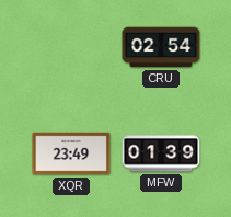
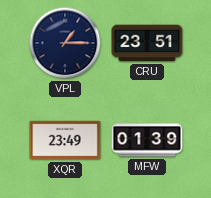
VPL: none -> 1:15
CRU: 02:54 -> 23:51
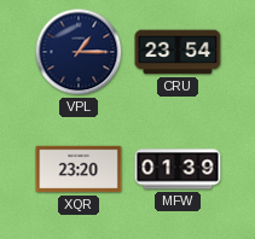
CRU: 23:51 -> 23:54
XQR: 23:49 -> 23:20
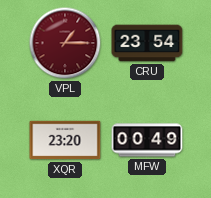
VPL dial: navy -> burgundy
MFW: 01:39 -> 00:49
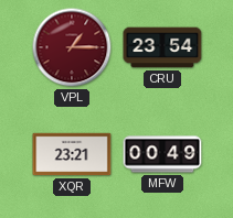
XQR: 23:20 -> 23:21
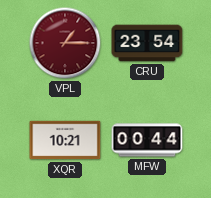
XQR: 23:21 -> 10:21
MFW: 00:49 -> 00:44
